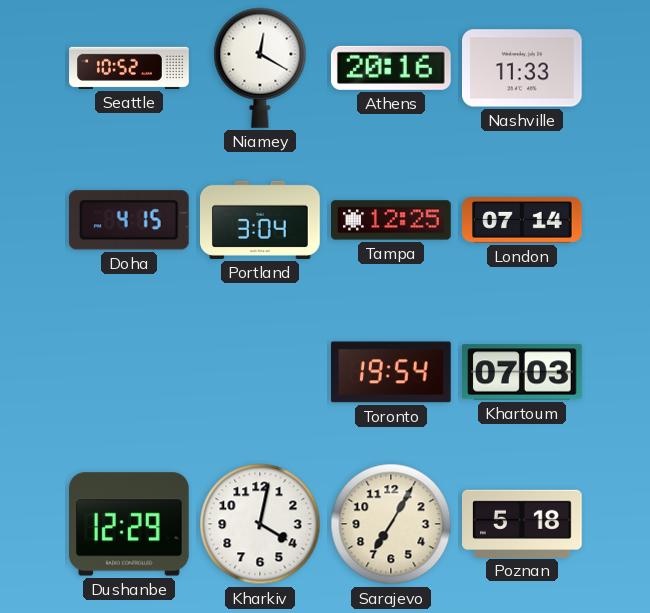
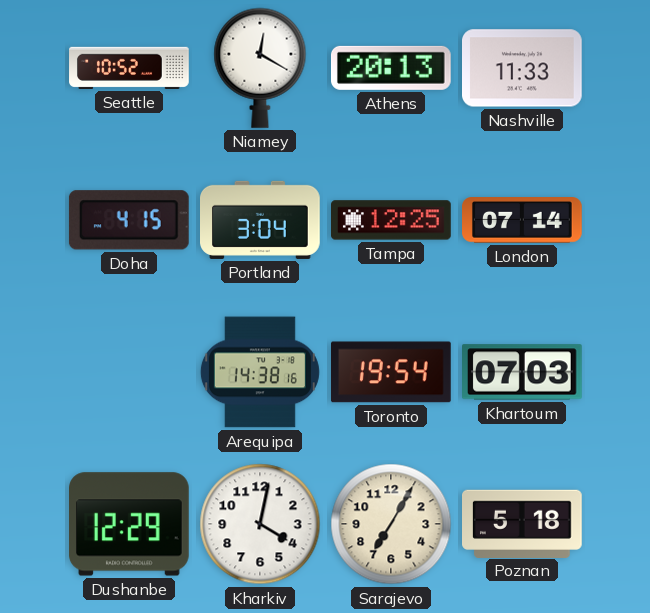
Athens: 20:16 -> 20:13
Arequipa: none -> 14:38
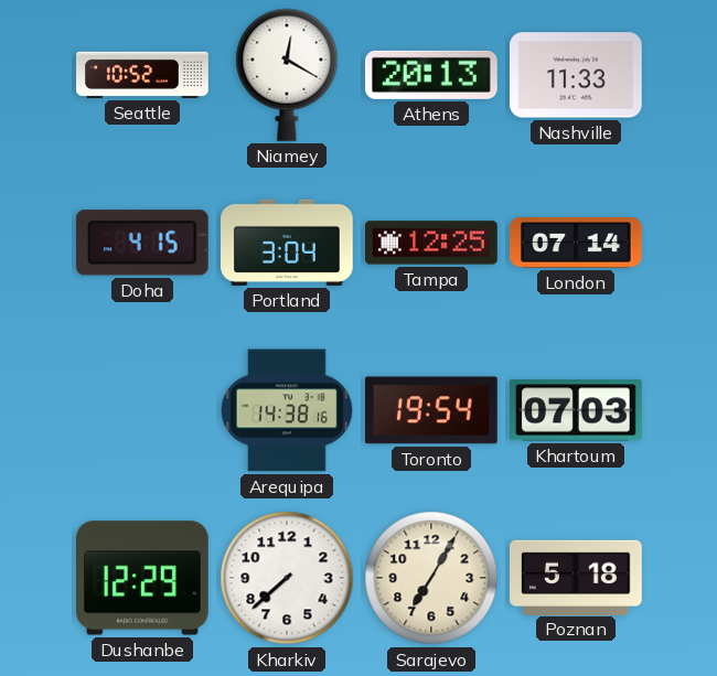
Kharkiv: 4:02 -> 7:38
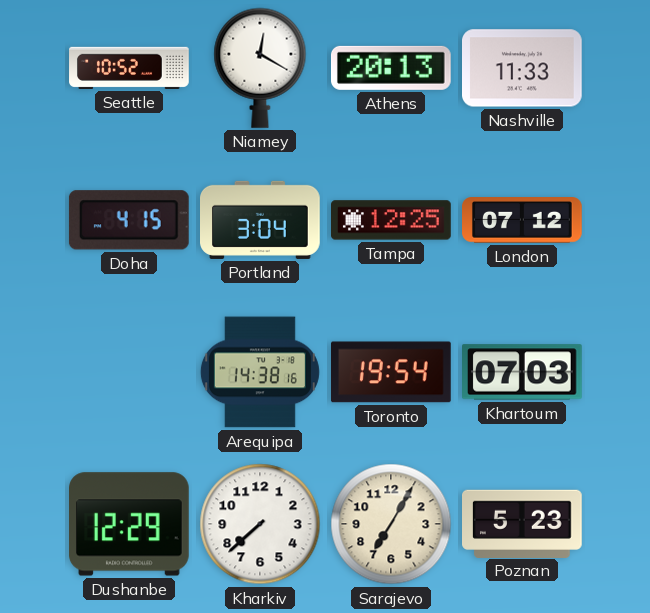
London: 07:14 -> 07:12
Poznan: 5:18 -> 5:23
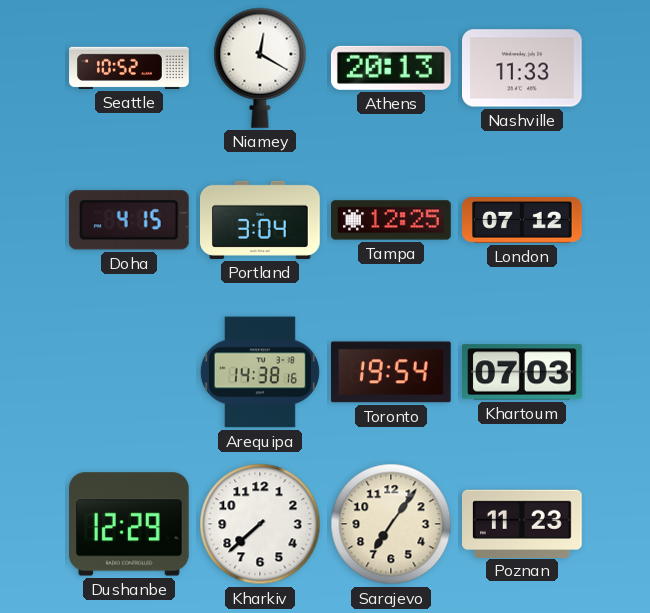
Sarajevo: 7:05 -> 7:06
Poznan: 5:23 -> 11:23
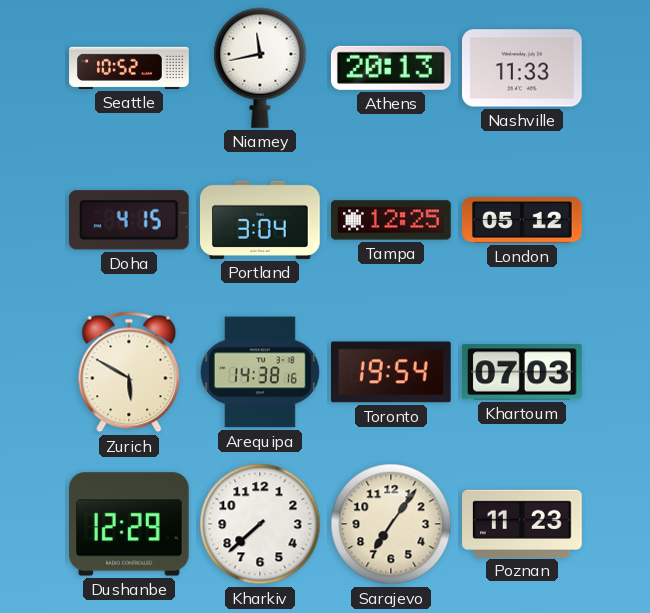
Niamey: 12:20 -> 11:43
London: 07:12 -> 05:12
Zurich: none -> 5:50
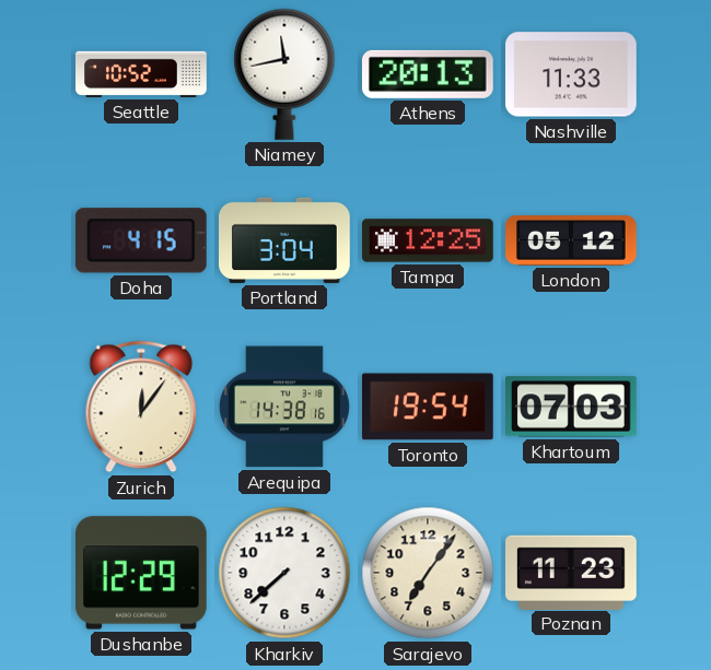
Zurich: 5:50 -> 12:06
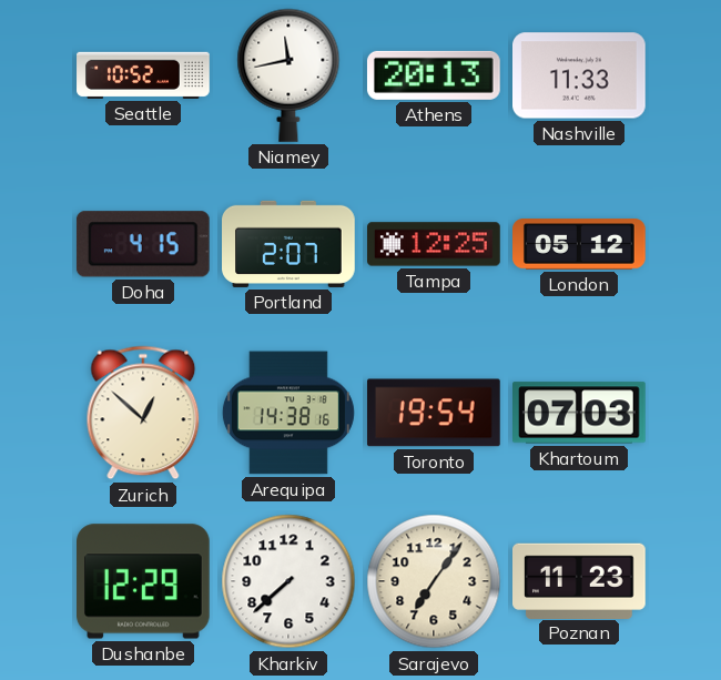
Portland: 3:04 -> 2:07
Zurich: 12:06 -> 12:52
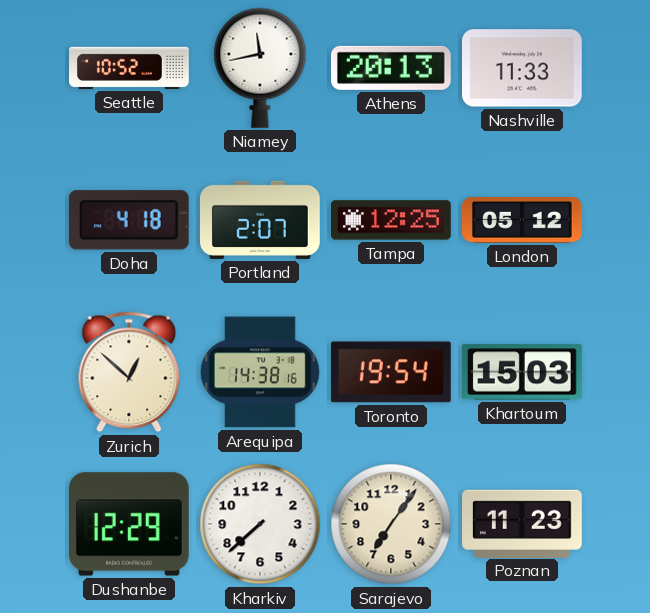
Doha: 4:15 -> 4:18
Khartoum: 07:03 -> 15:03
